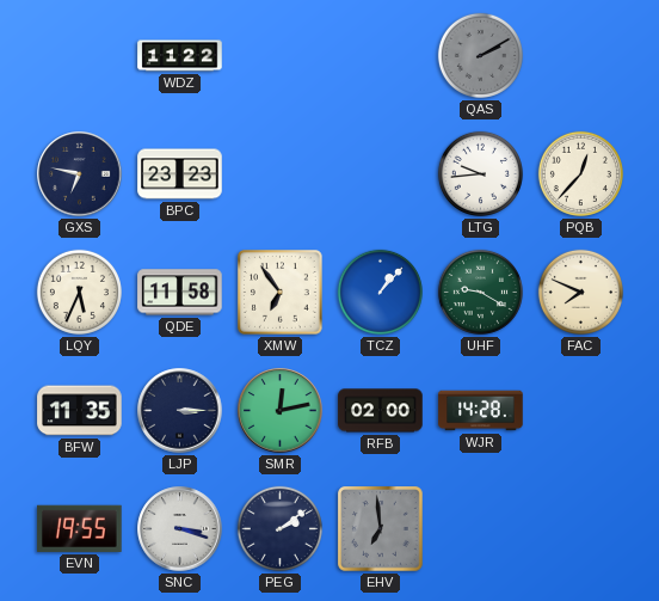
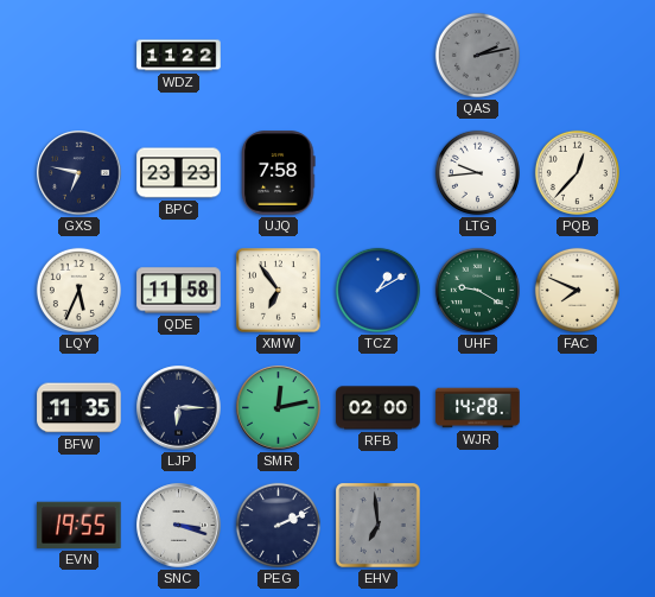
QAS: 2:10 -> 2:13
UJQ: none -> 7:58
TCZ: 1:07 -> 1:10
LJP: 3:15 -> 6:15
PEG: 2:09 -> 2:11
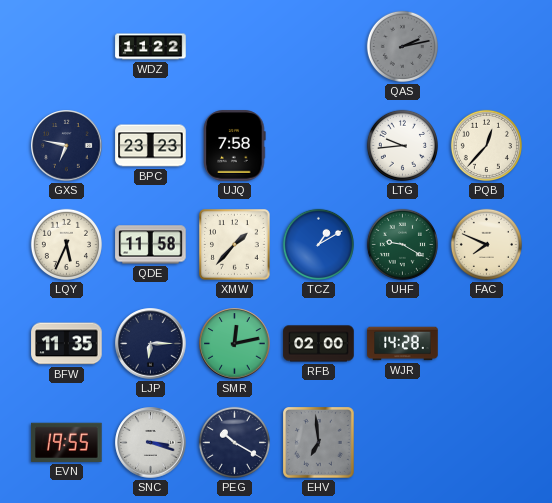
XMW: 6:54 -> 1:37
PEG: 2:11 -> 10:20
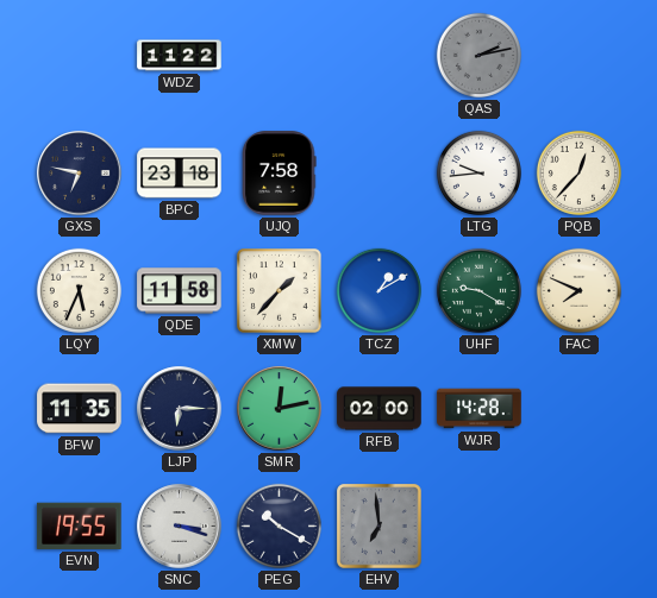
BPC: 23:23 -> 23:18
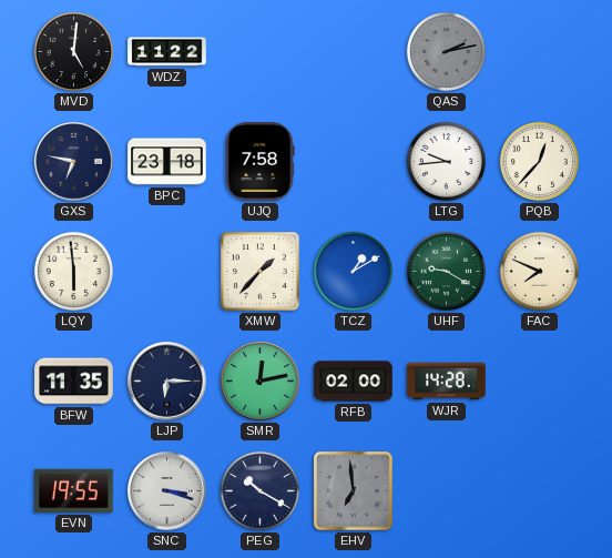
MVD: none -> 5:01
LQY: 5:34 -> 5:59
QDE: 11:58 -> none
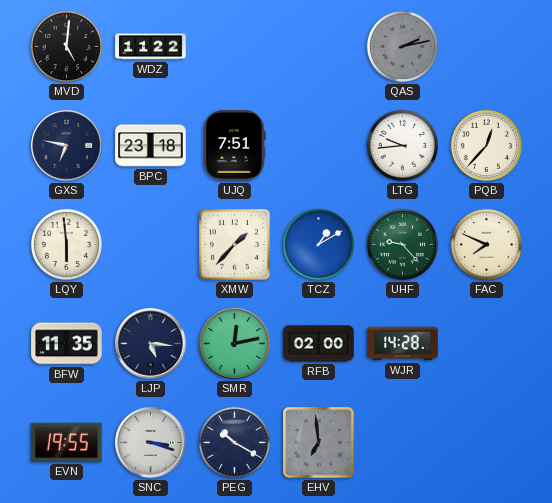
UJQ: 7:58 -> 7:51
UHF: 9:20 -> 9:23
LJP: 6:15 -> 5:16
